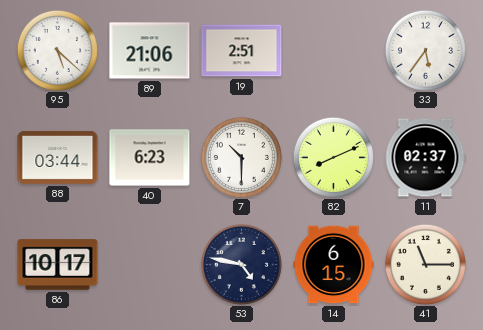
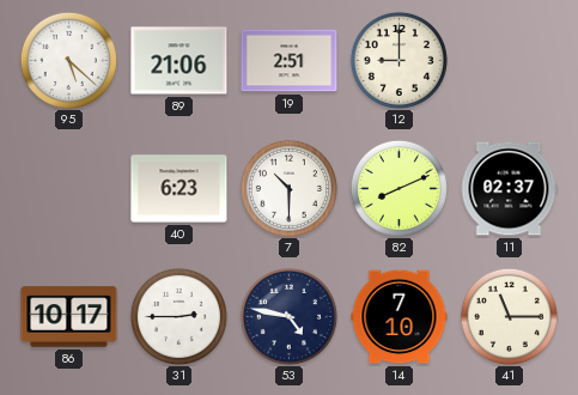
12: none -> 9:00
33: 5:36 -> none
88: 03:44 -> none
31: none -> 2:45
14: 6:15 -> 7:10
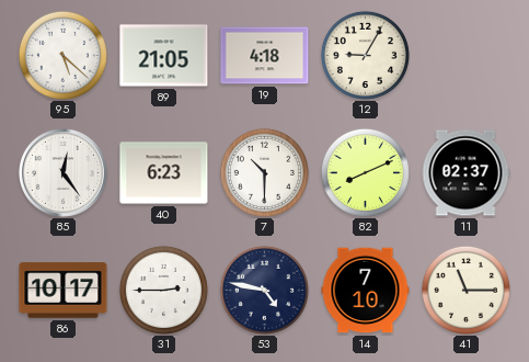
89: 21:06 -> 21:05
19: 2:51 -> 4:18
12: 9:00 -> 9:05
85: none -> 12:24
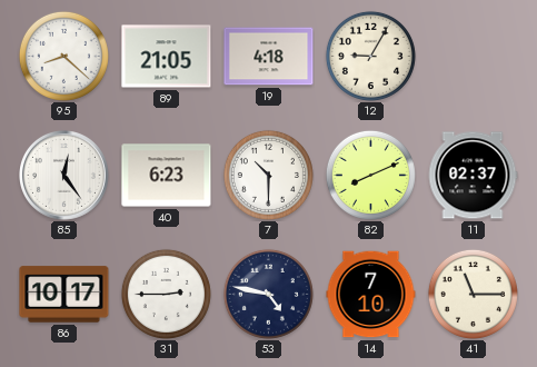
95: 5:22 -> 8:22
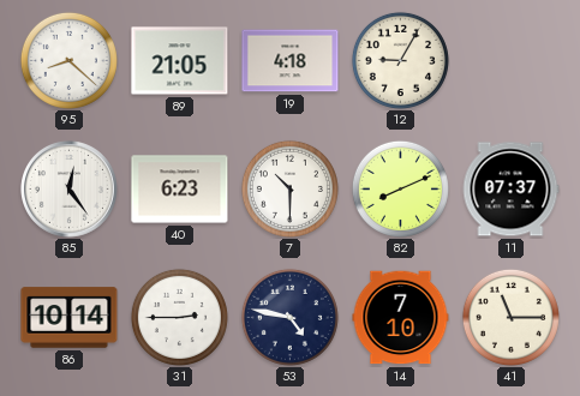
11: 02:37 -> 07:37
86: 10:17 -> 10:14
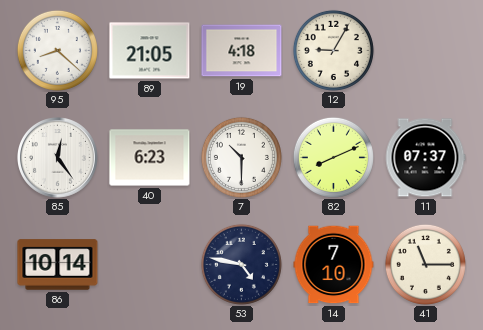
31: 2:45 -> none
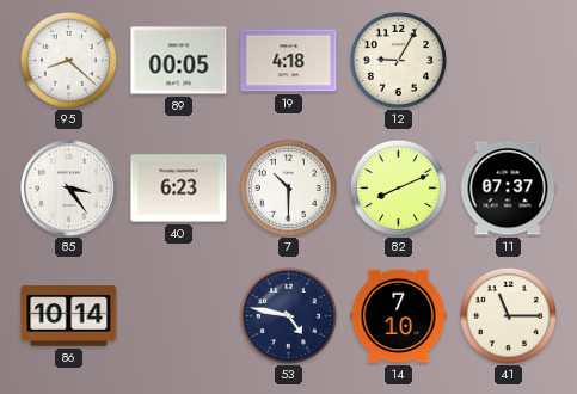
89: 21:05 -> 00:05
85: 12:24 -> 3:24
